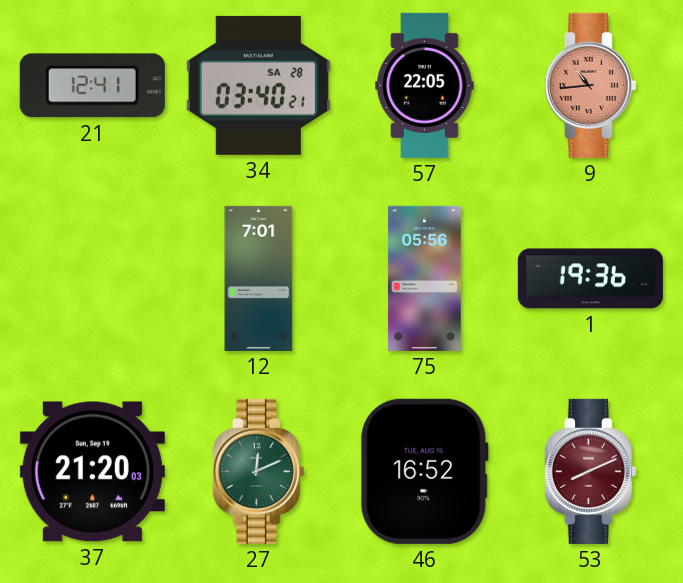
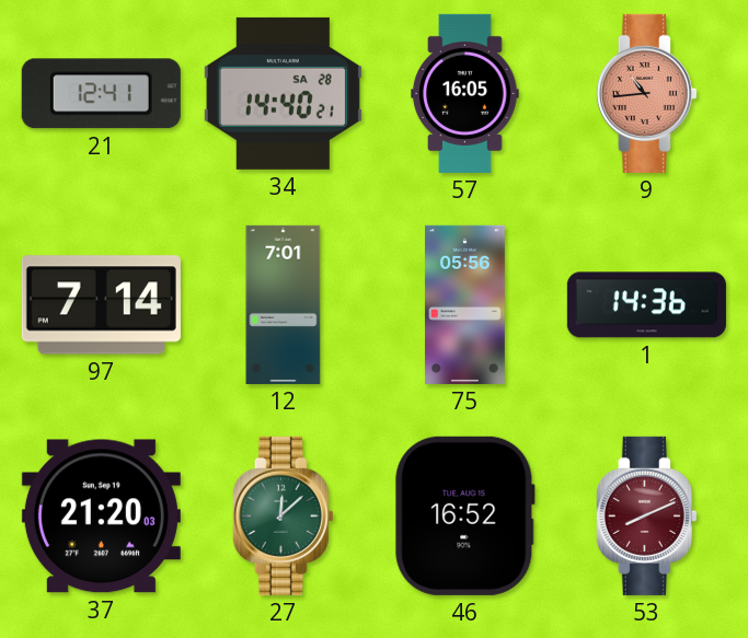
34: 03:40 -> 14:40
57: 22:05 -> 16:05
97: none -> 7:14
1: 19:36 -> 14:36
27: 12:11 -> 12:08
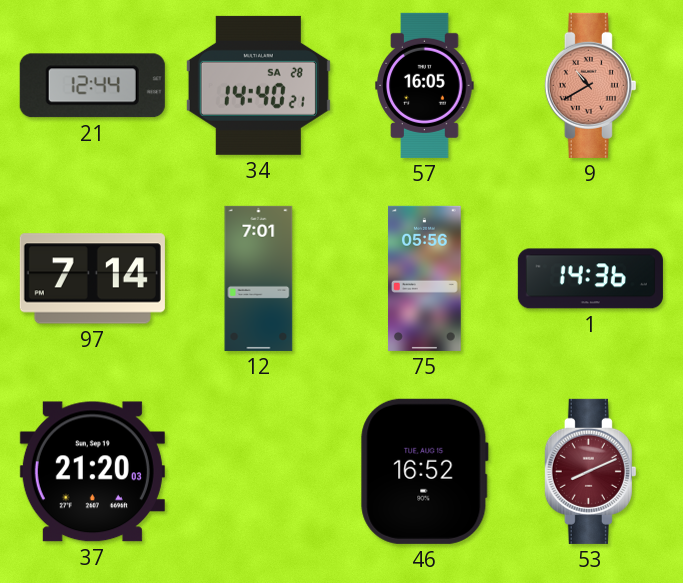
21: 12:41 -> 12:44
9: 10:44 -> 10:40
27: 12:08 -> none
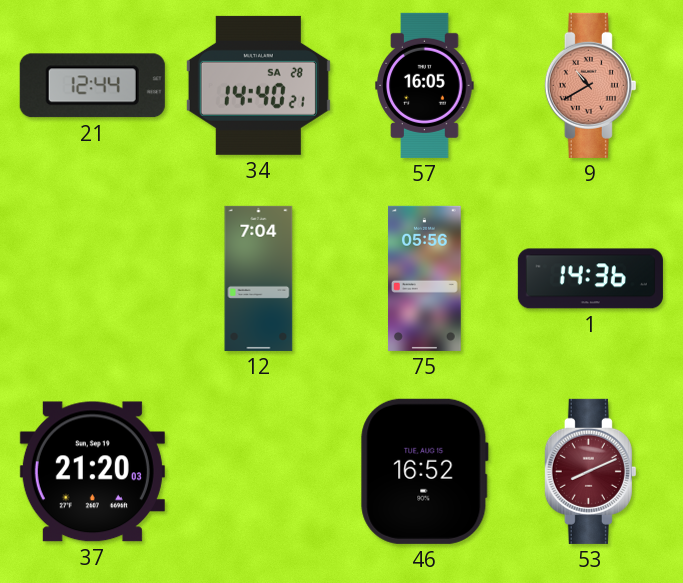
97: 7:14 -> none
12: 7:01 -> 7:04
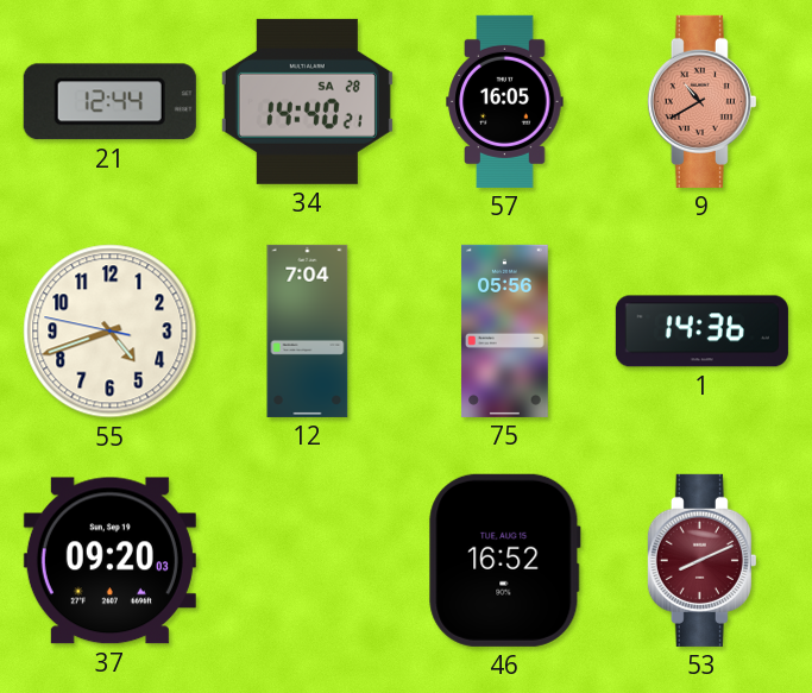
55: none -> 4:41
37: 21:20 -> 09:20
